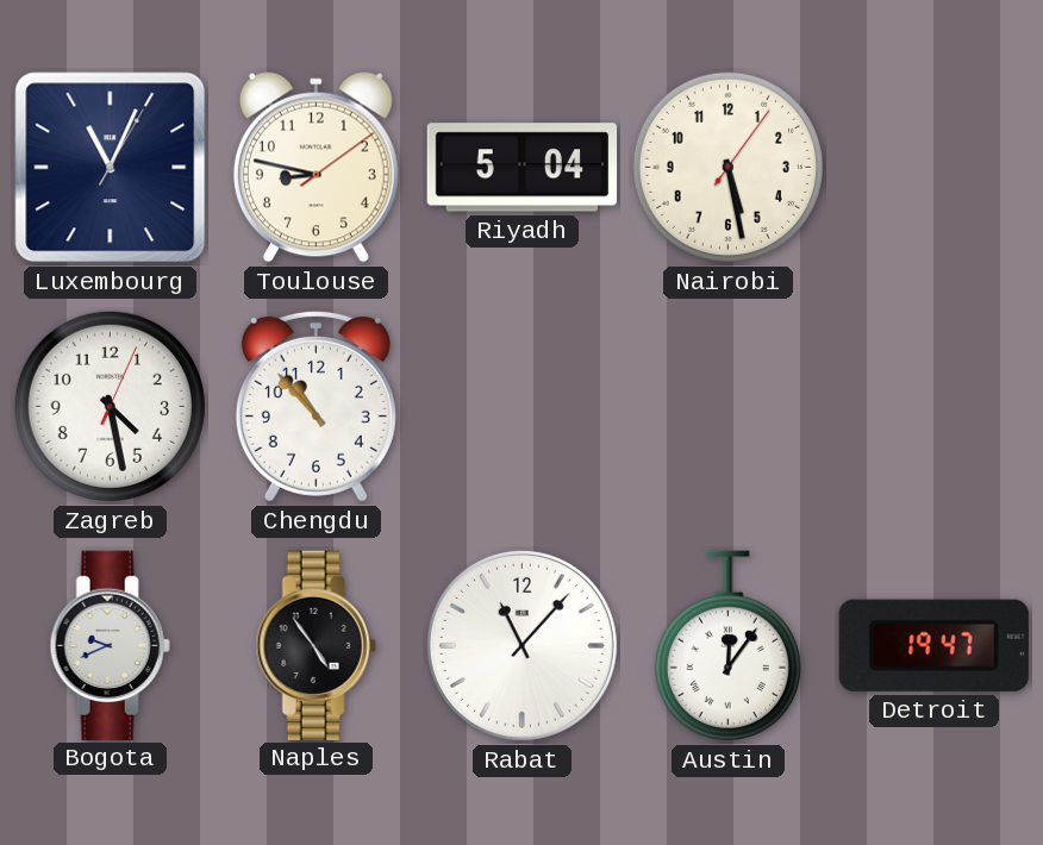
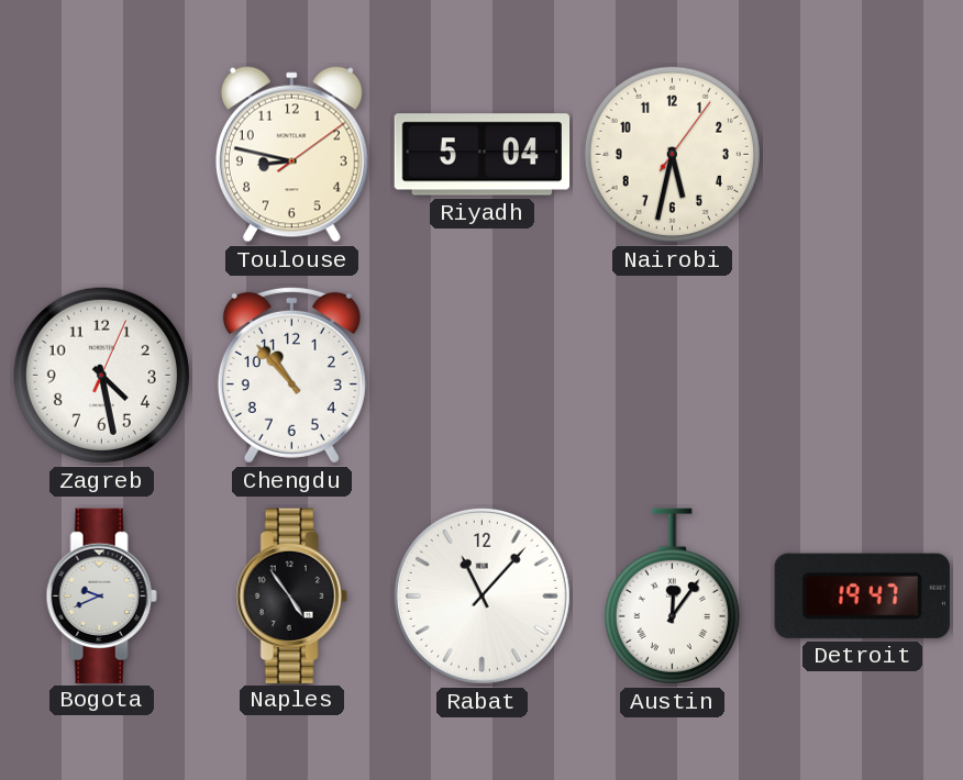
Luxembourg: 11:04 -> none
Nairobi: 5:28 -> 5:32
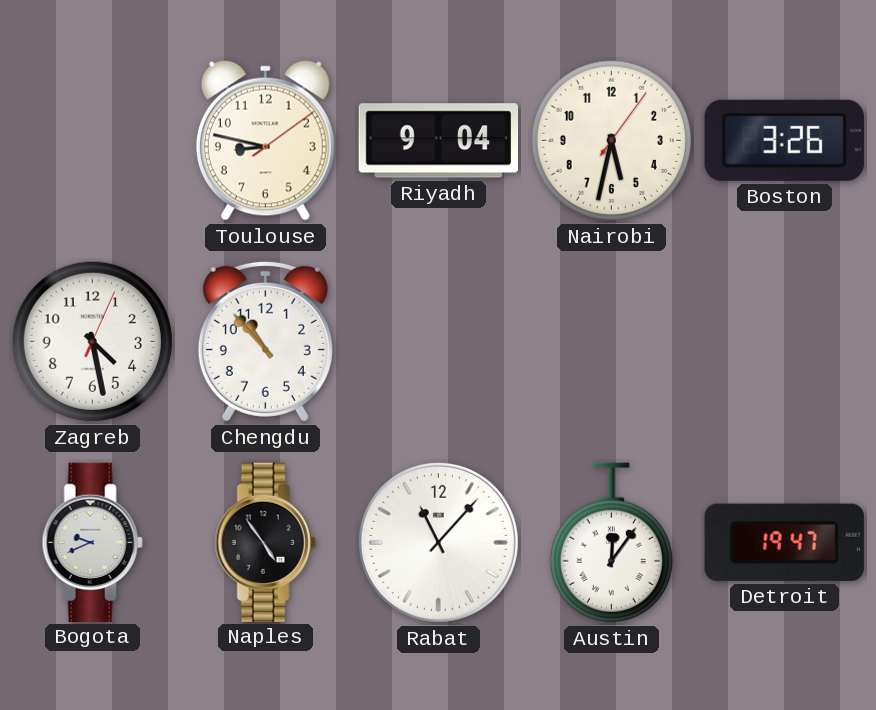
Riyadh: 5:04 -> 9:04
Boston: none -> 3:26
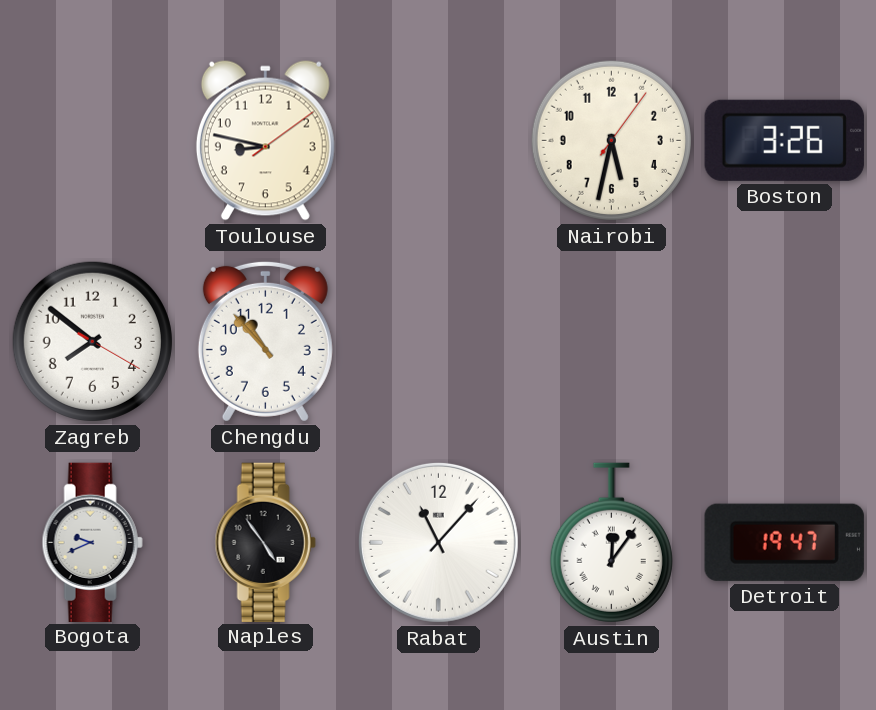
Riyadh: 9:04 -> none
Zagreb: 4:28 -> 7:51
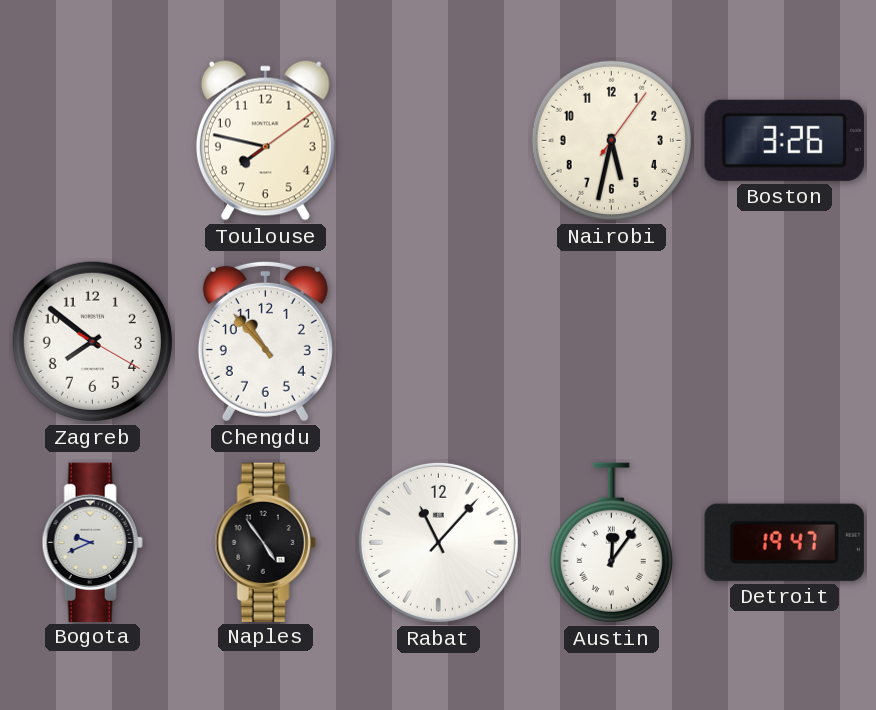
Toulouse: 8:47 -> 7:47
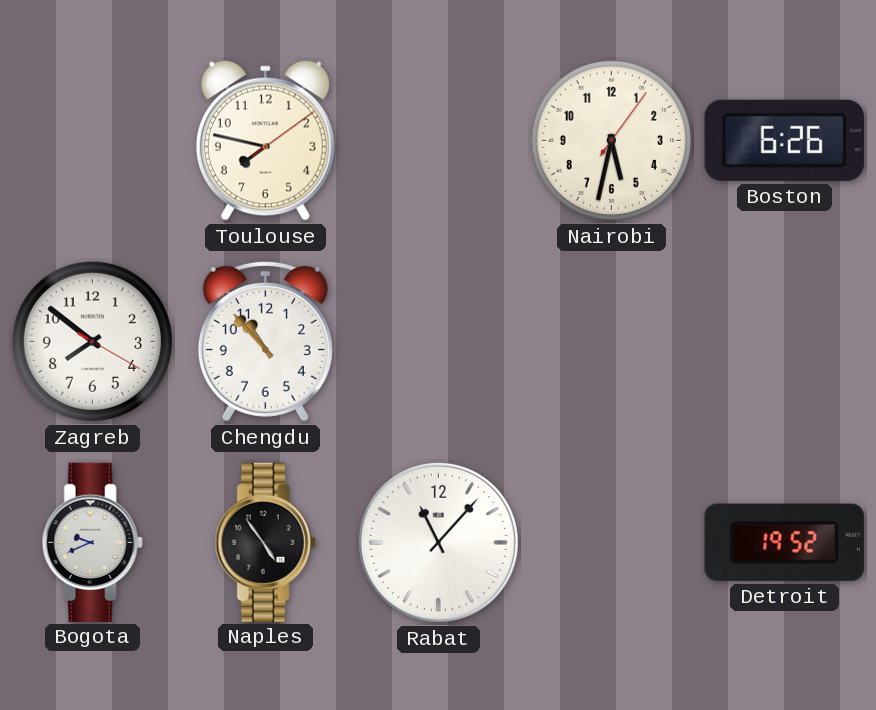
Boston: 3:26 -> 6:26
Austin: 12:06 -> none
Detroit: 19:47 -> 19:52
